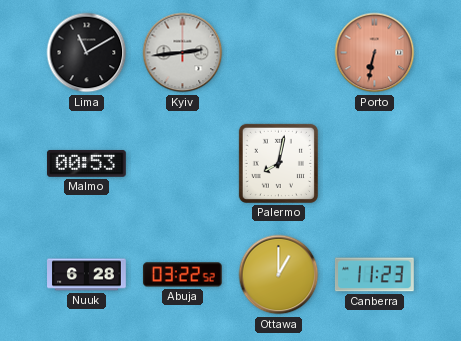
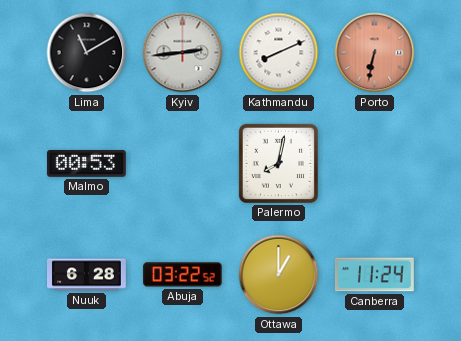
Kathmandu: none -> 8:11
Canberra: 11:23 -> 11:24
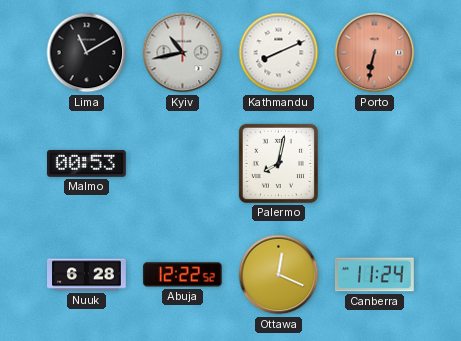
Kyiv: 2:44 -> 10:43
Abuja: 03:22 -> 12:22
Ottawa: 1:00 -> 12:19
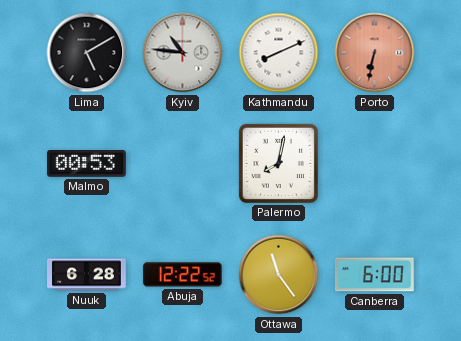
Lima: 11:10 -> 5:10
Kyiv: 10:43 -> 10:46
Ottawa: 12:19 -> 11:24
Canberra: 11:24 -> 6:00
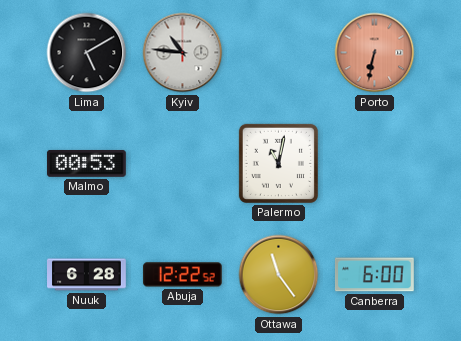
Kathmandu: 8:11 -> none
Palermo: 8:02 -> 11:02
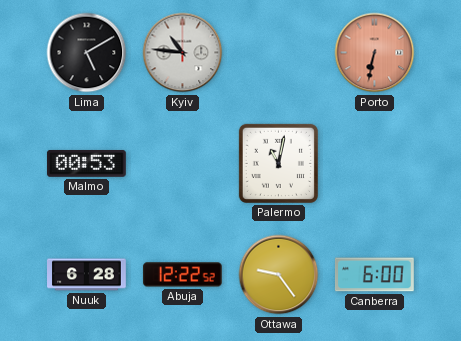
Ottawa: 11:24 -> 9:24
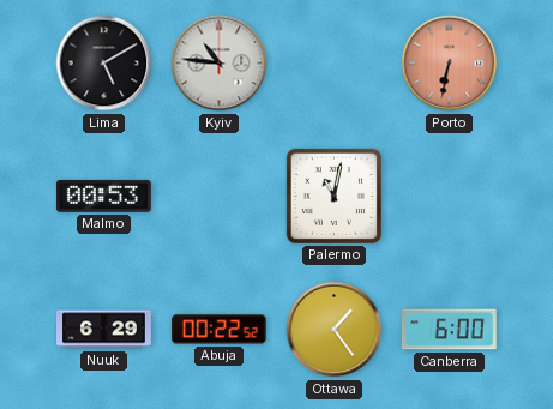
Nuuk: 6:28 -> 6:29
Abuja: 12:22 -> 00:22
Ottawa: 9:24 -> 1:24
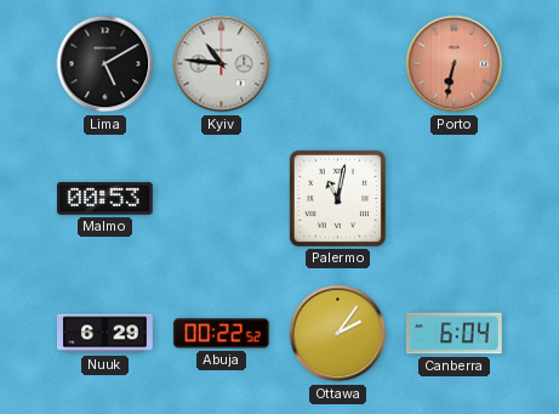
Ottawa: 1:24 -> 2:06
Canberra: 6:00 -> 6:04
